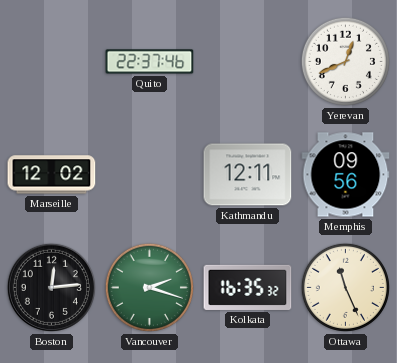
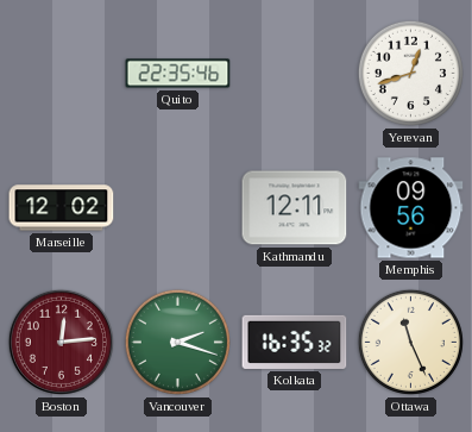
Quito: 22:37 -> 22:35
Yerevan: 12:41 -> 12:42
Boston dial: black -> burgundy
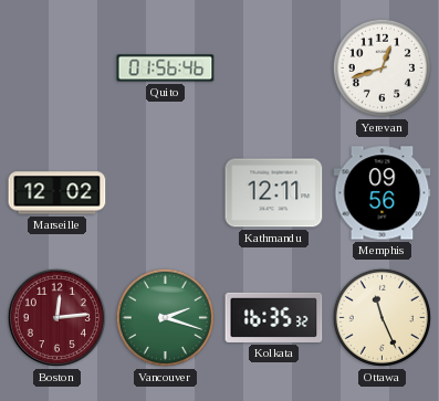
Quito: 22:35 -> 01:56
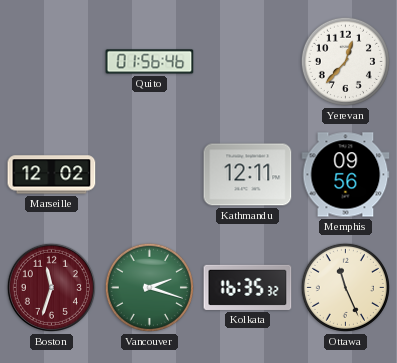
Yerevan: 12:42 -> 12:37
Boston: 12:14 -> 11:33
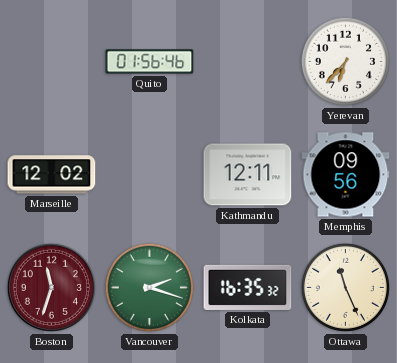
Yerevan: 12:37 -> 6:37
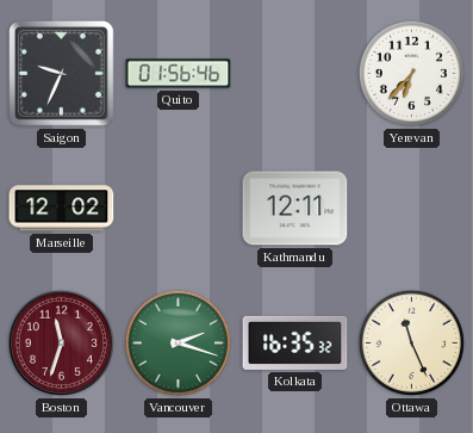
Saigon: none -> 9:34
Memphis: 09:56 -> none
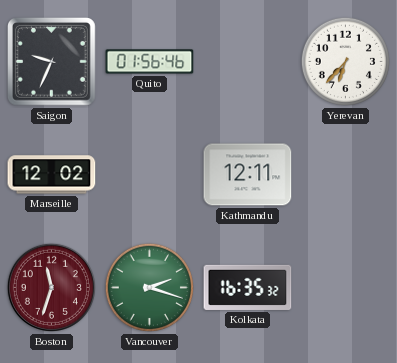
Ottawa: 11:26 -> none
